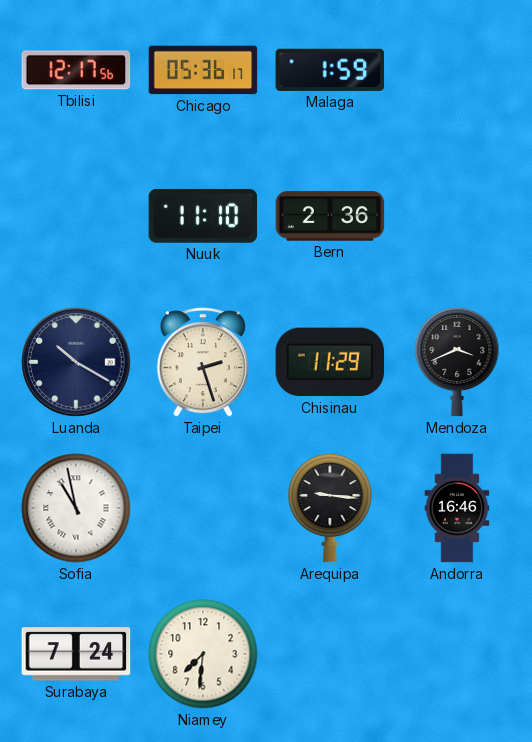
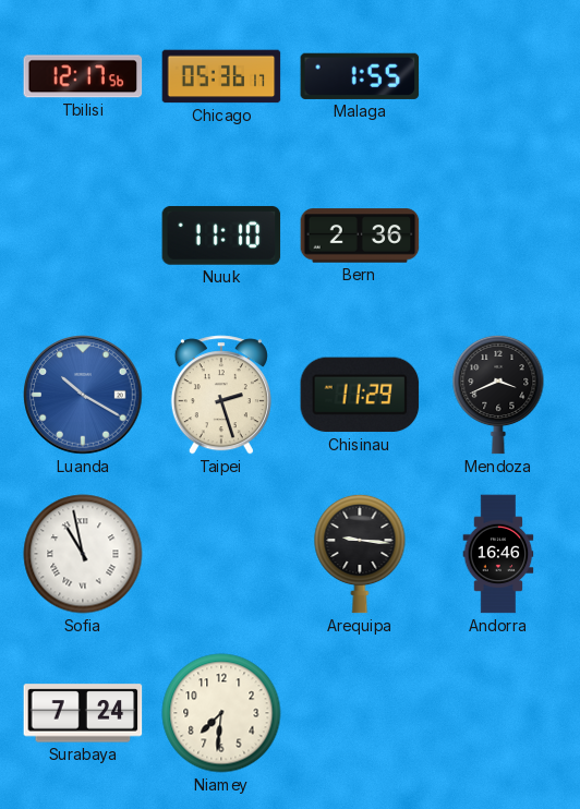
Malaga: 1:59 -> 1:55
Luanda dial: navy -> blue
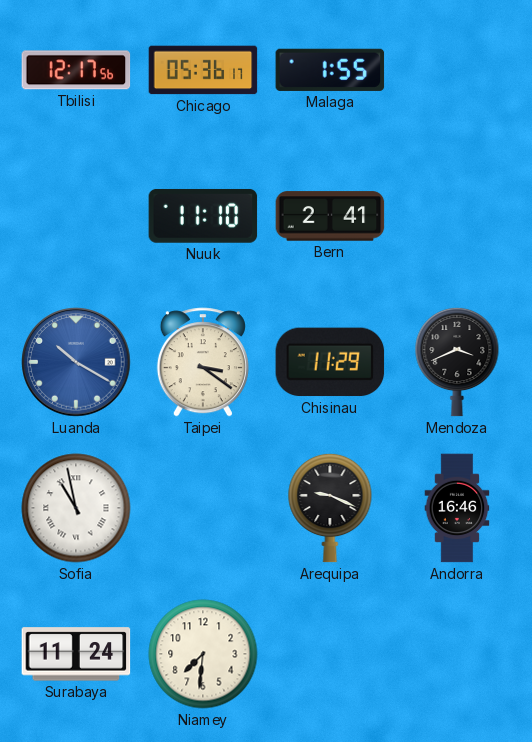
Bern: 2:36 -> 2:41
Taipei: 2:27 -> 3:21
Arequipa: 9:16 -> 9:19
Surabaya: 7:24 -> 11:24
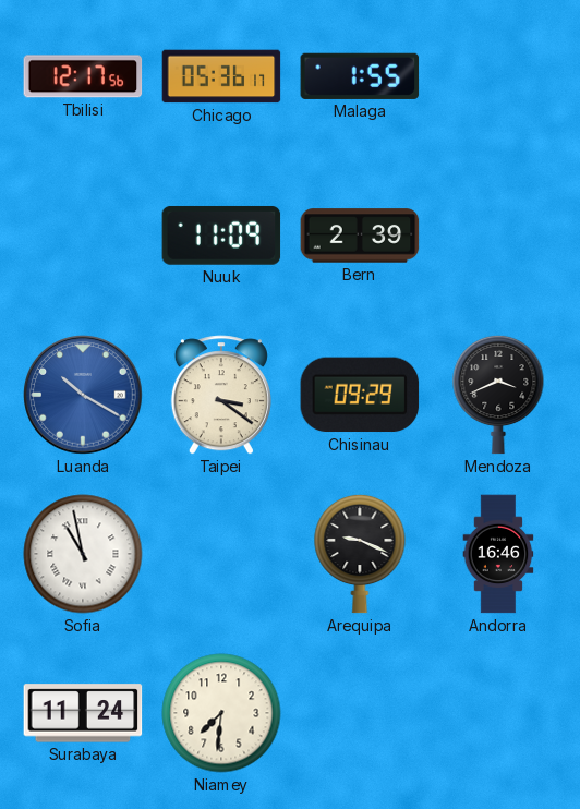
Nuuk: 11:10 -> 11:09
Bern: 2:41 -> 2:39
Chisinau: 11:29 -> 09:29
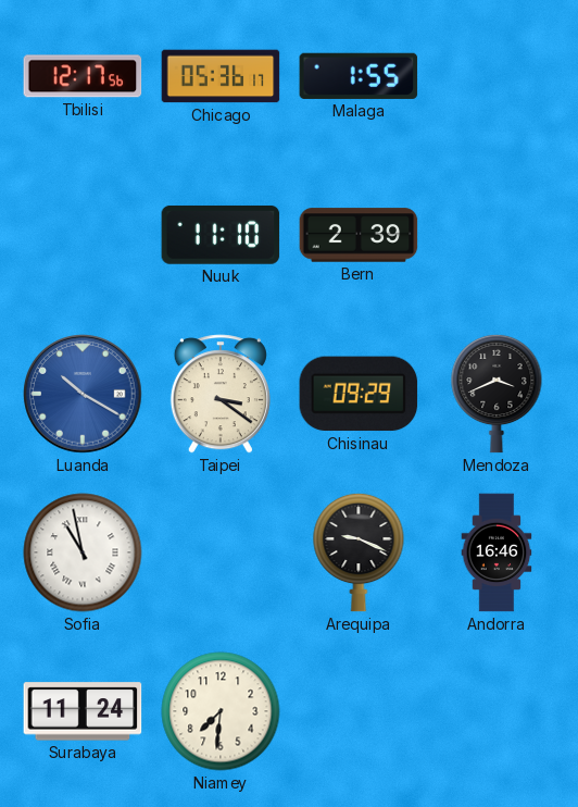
Nuuk: 11:09 -> 11:10
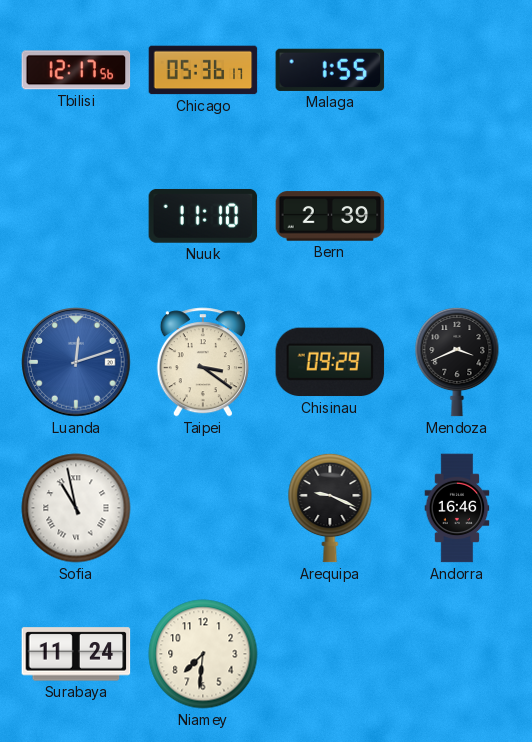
Luanda: 10:20 -> 12:12
